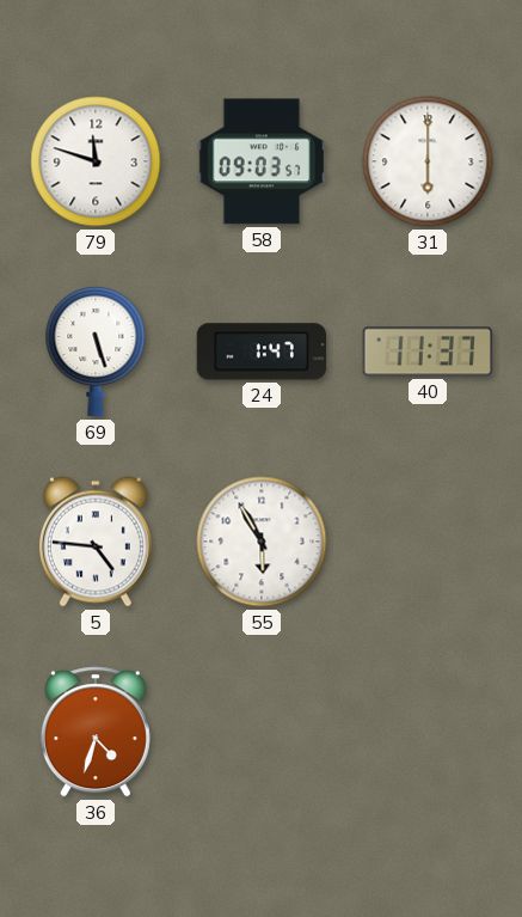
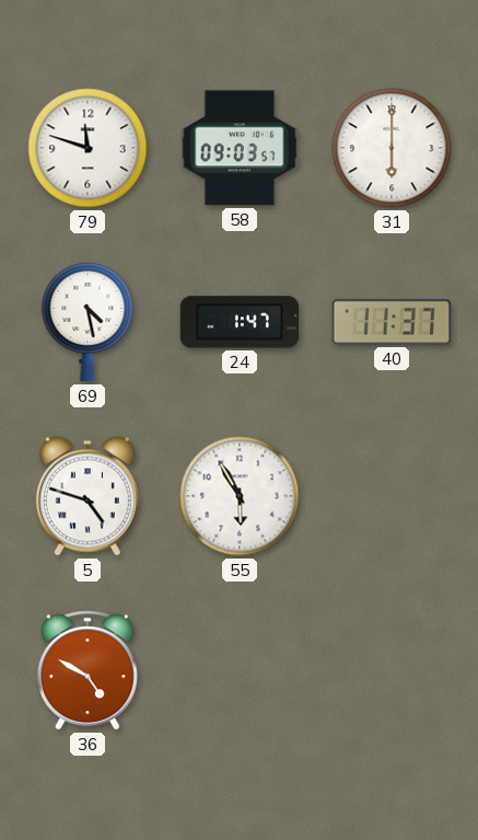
69: 5:27 -> 4:28
5: 4:46 -> 4:48
36: 4:33 -> 4:50
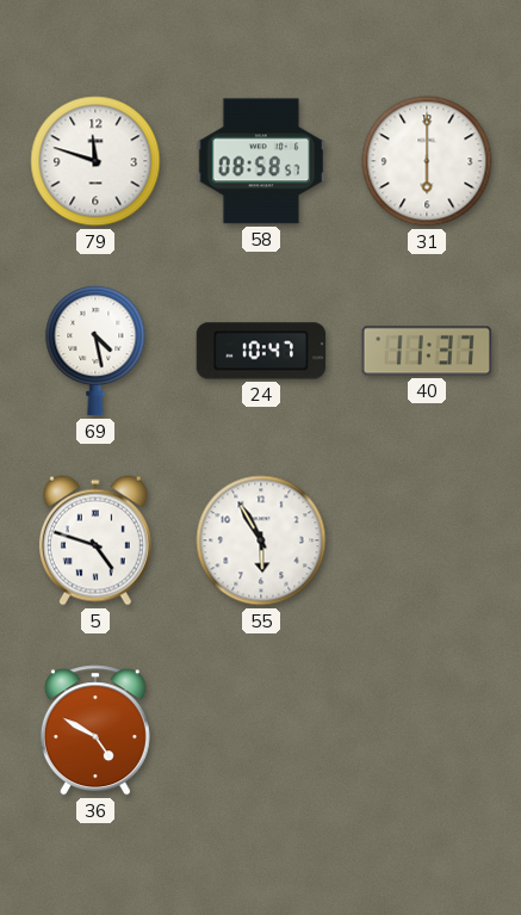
58: 09:03 -> 08:58
24: 1:47 -> 10:47
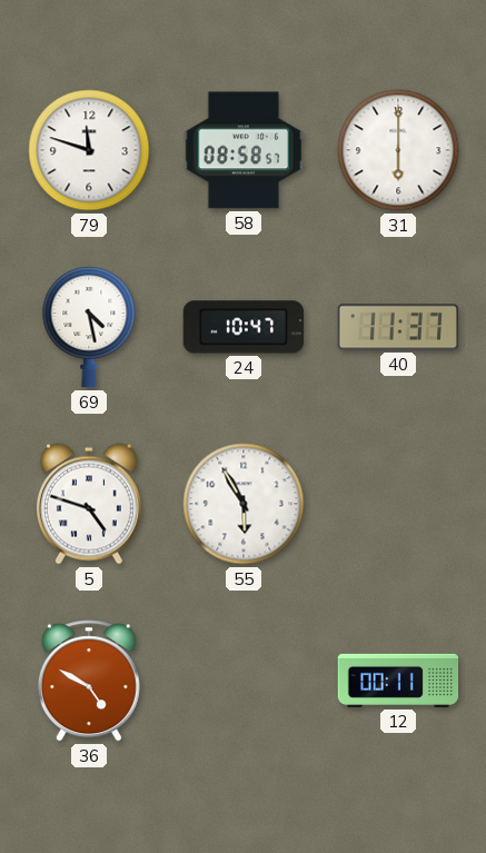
12: none -> 00:11
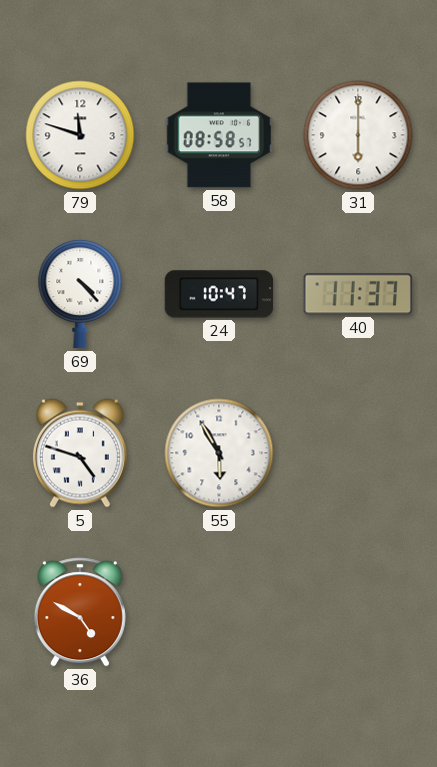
69: 4:28 -> 4:23
12: 00:11 -> none
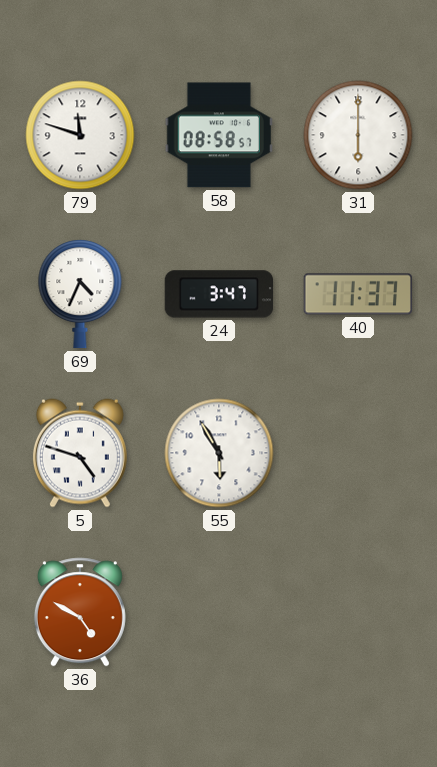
69: 4:23 -> 4:34
24: 10:47 -> 3:47
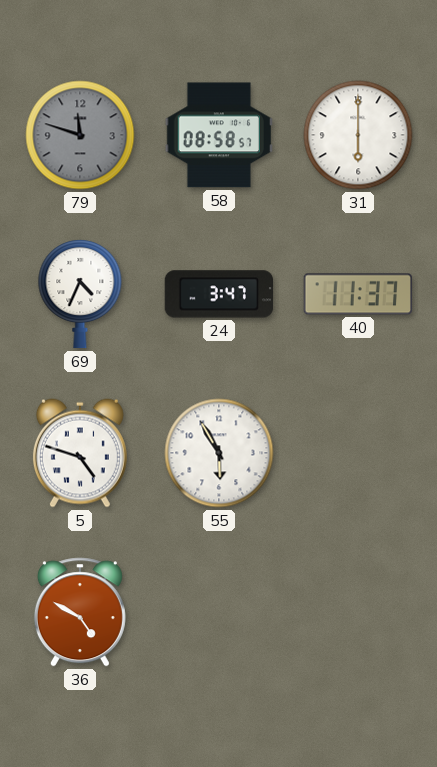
79 dial: white -> grey
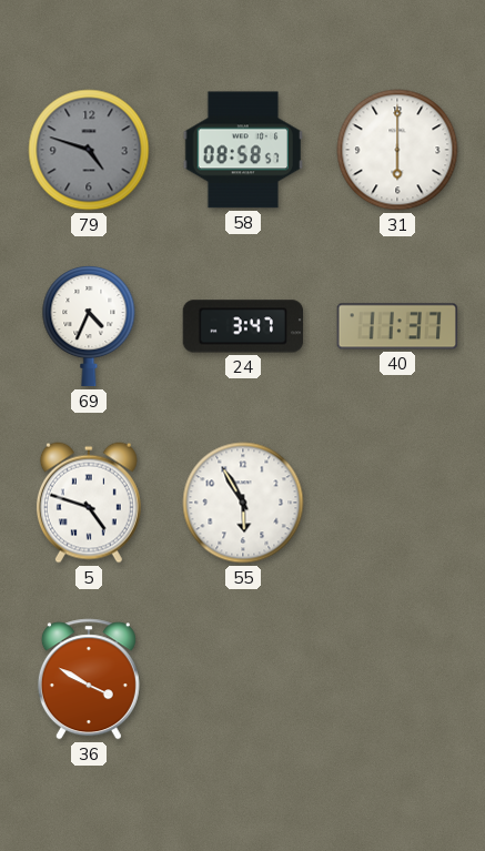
79: 11:48 -> 4:48
36: 4:50 -> 3:50
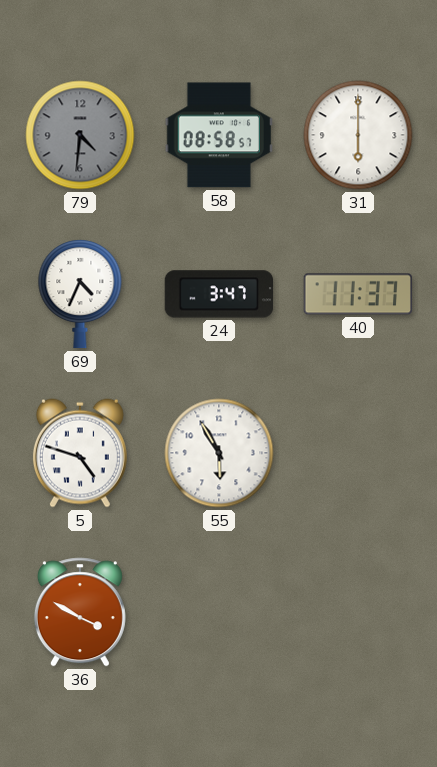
79: 4:48 -> 4:31
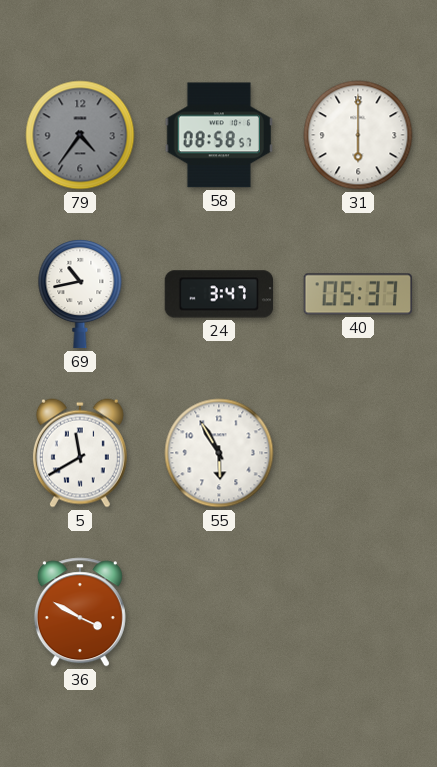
79: 4:31 -> 4:36
69: 4:34 -> 10:43
40: 11:37 -> 05:37
5: 4:48 -> 11:40
